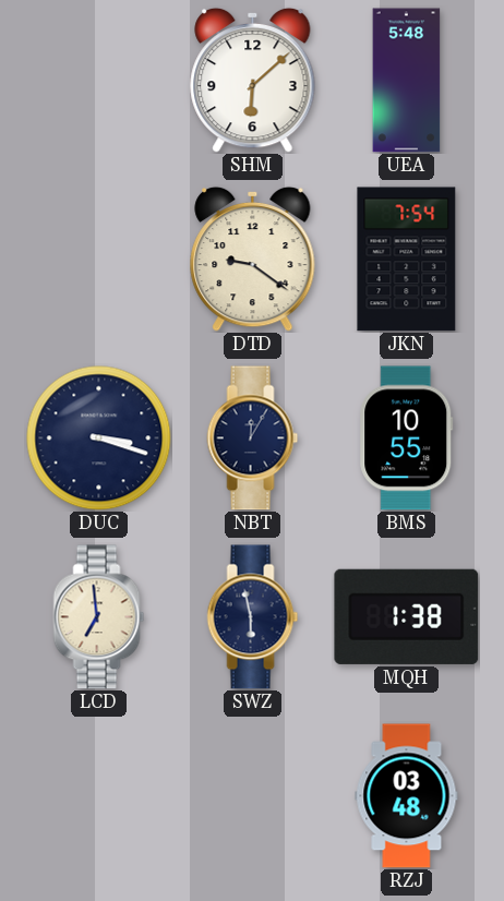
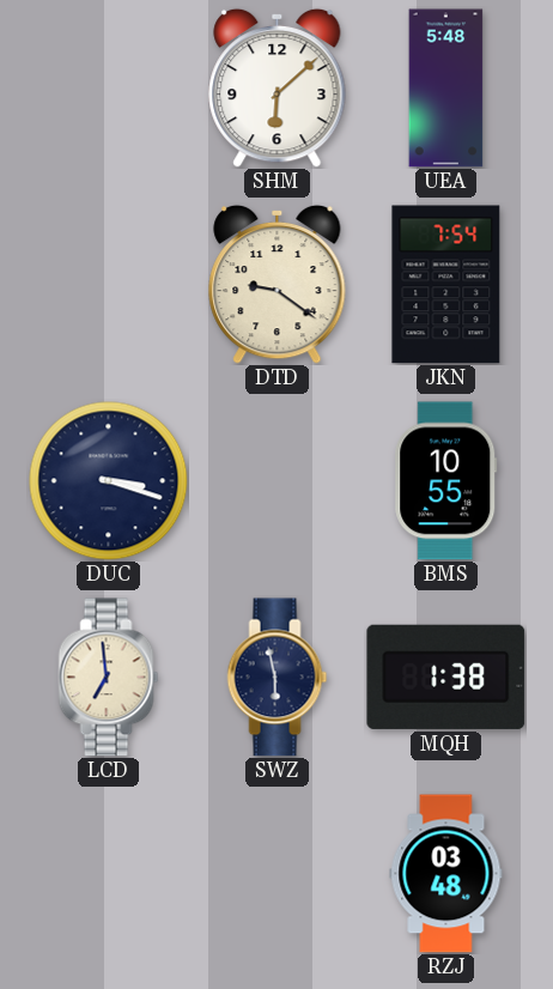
NBT: 12:05 -> none
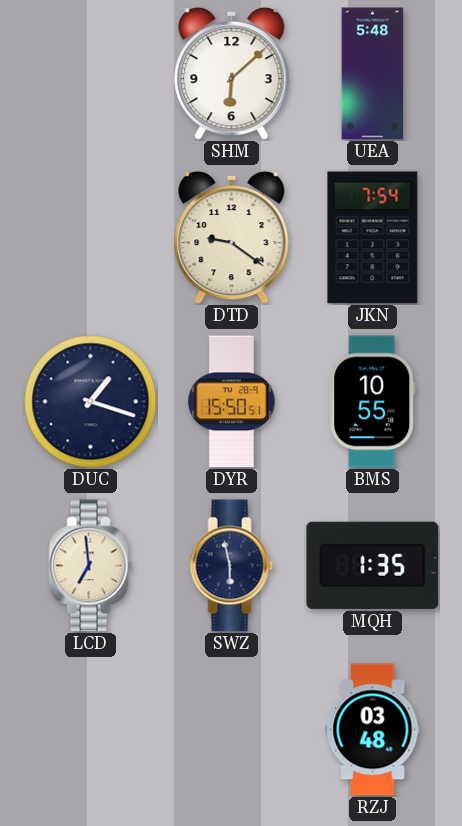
DUC: 3:18 -> 1:18
DYR: none -> 15:50
MQH: 1:38 -> 1:35
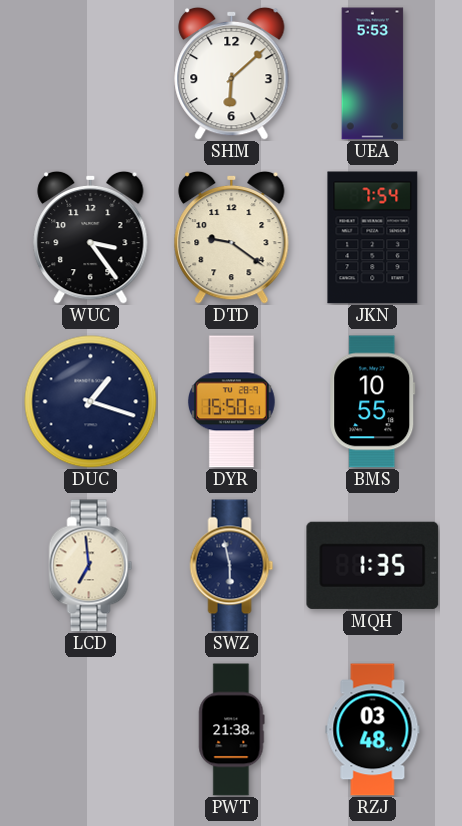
UEA: 5:48 -> 5:53
WUC: none -> 3:24
PWT: none -> 21:38
